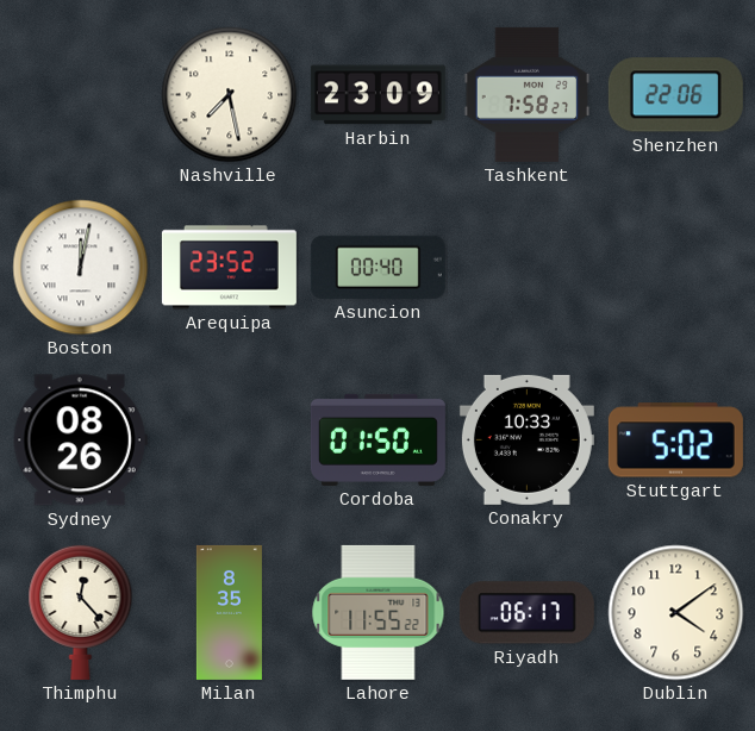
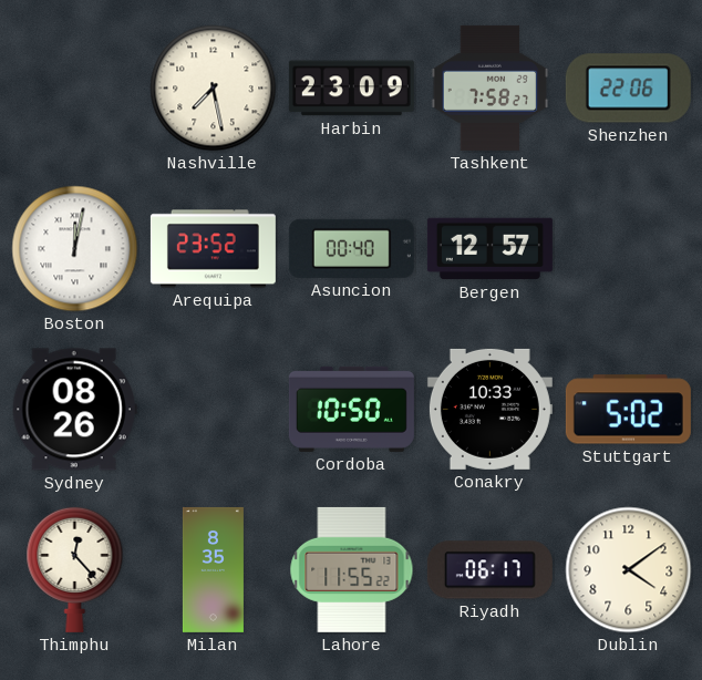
Bergen: none -> 12:57
Cordoba: 01:50 -> 10:50
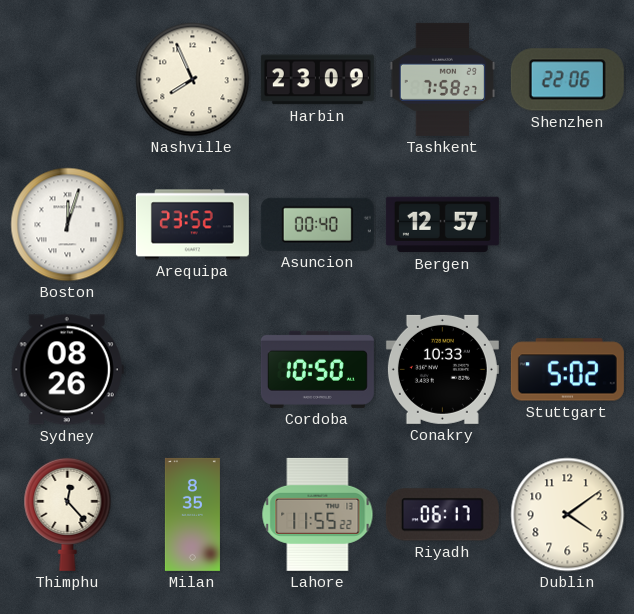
Nashville: 7:28 -> 7:56
Boston: 12:02 -> 12:03
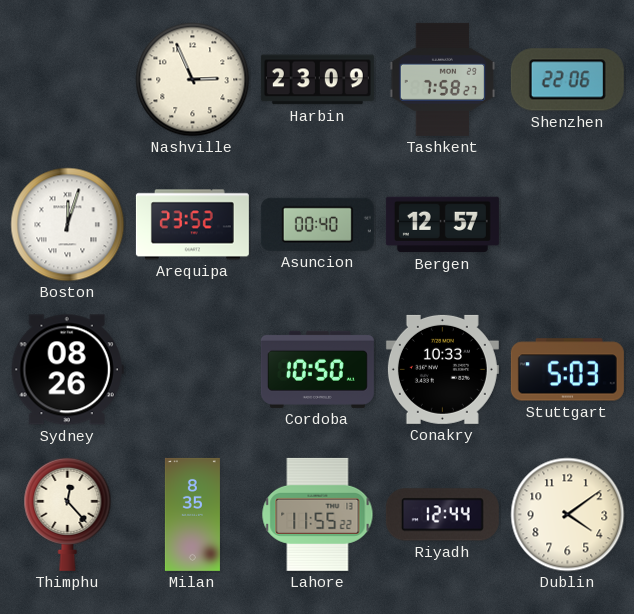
Nashville: 7:56 -> 2:56
Stuttgart: 5:02 -> 5:03
Riyadh: 06:17 -> 12:44
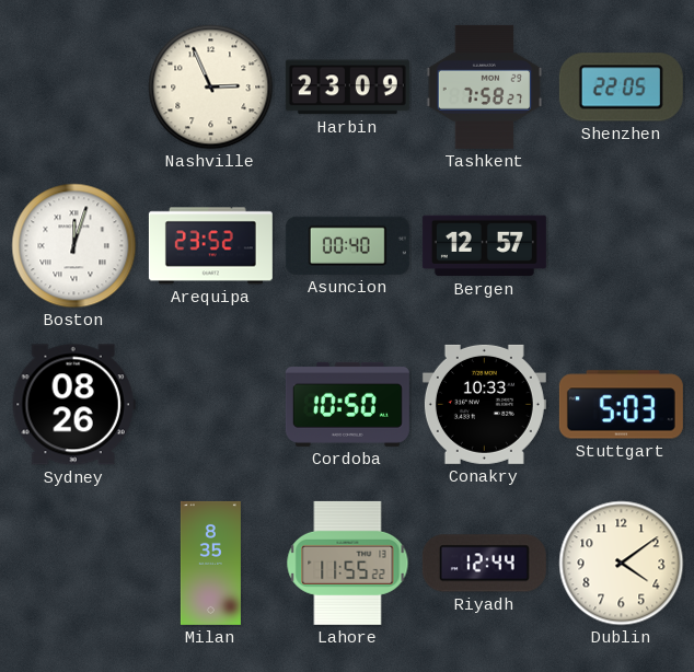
Shenzhen: 22:06 -> 22:05
Thimphu: 12:23 -> none
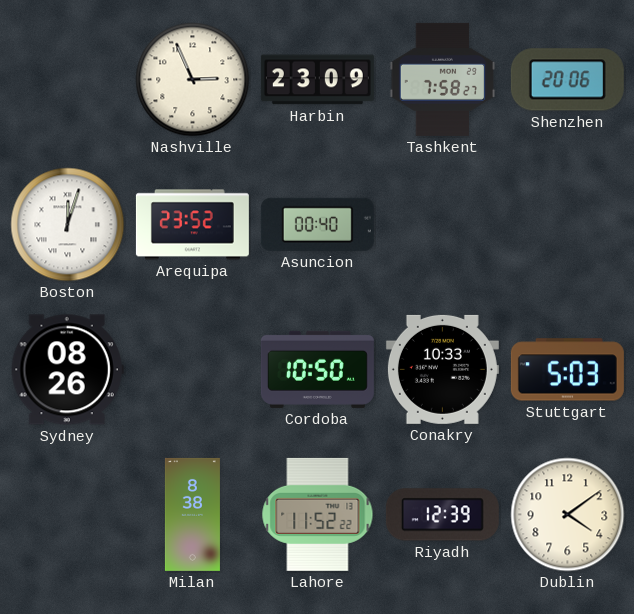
Shenzhen: 22:05 -> 20:06
Bergen: 12:57 -> none
Milan: 8:35 -> 8:38
Lahore: 11:55 -> 11:52
Riyadh: 12:44 -> 12:39
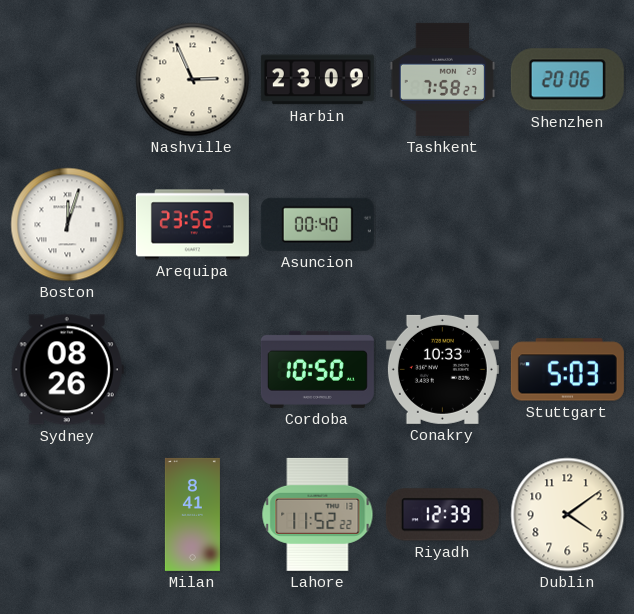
Milan: 8:38 -> 8:41
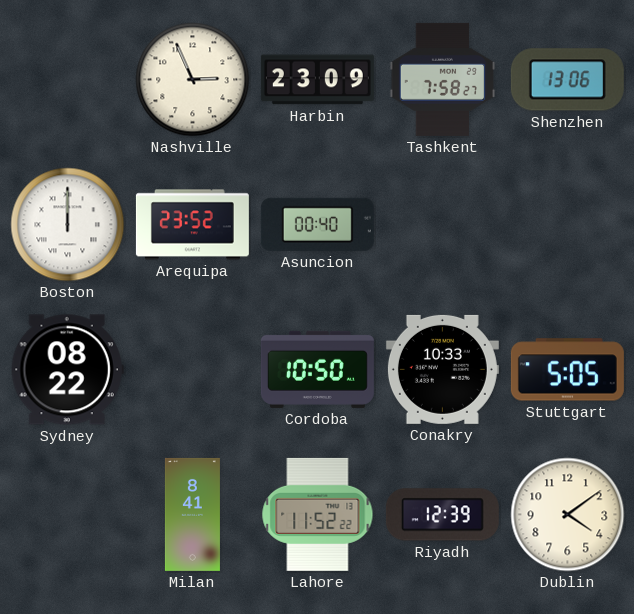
Shenzhen: 20:06 -> 13:06
Boston: 12:03 -> 12:00
Sydney: 08:26 -> 08:22
Stuttgart: 5:03 -> 5:05
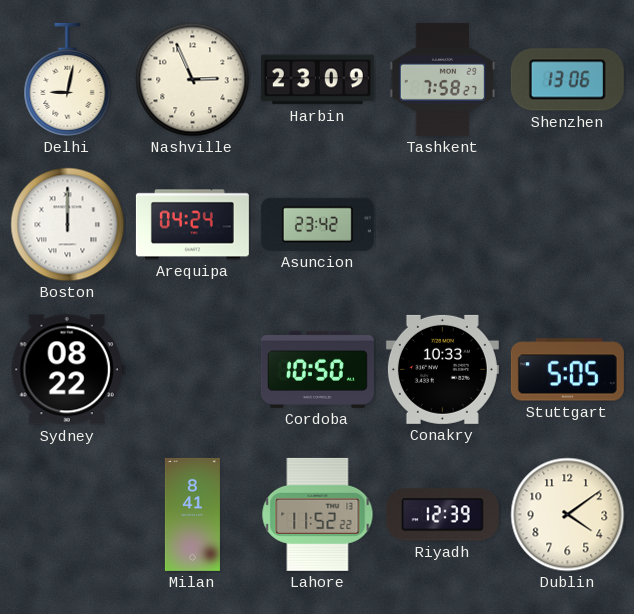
Delhi: none -> 9:02
Arequipa: 23:52 -> 04:24
Asuncion: 00:40 -> 23:42
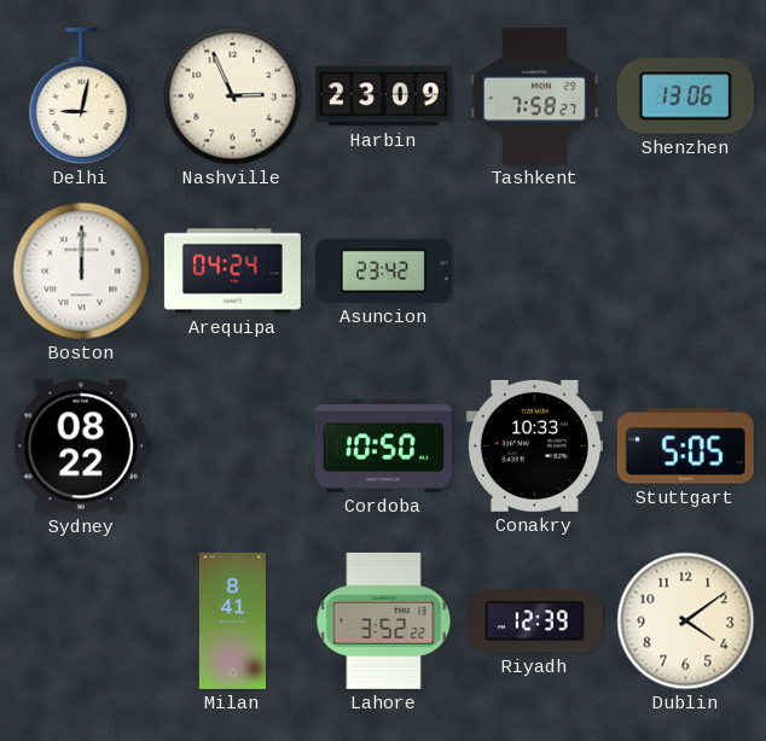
Lahore: 11:52 -> 3:52
